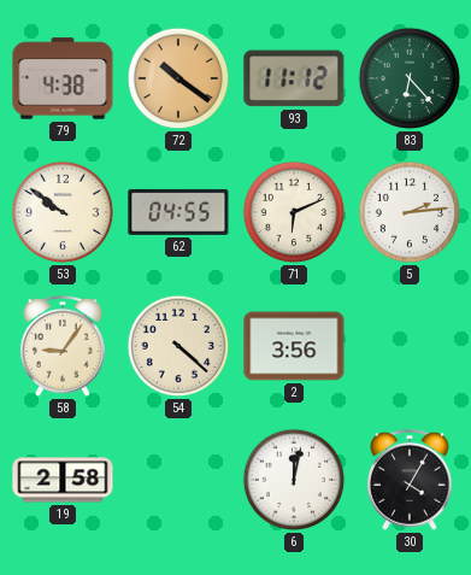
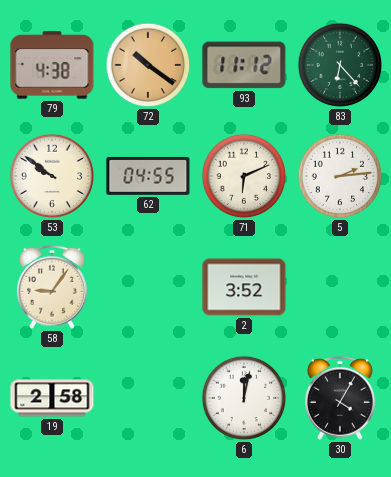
54: 4:22 -> none
2: 3:56 -> 3:52
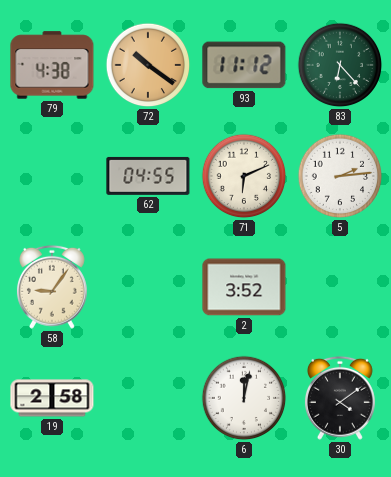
53: 9:51 -> none
30: 4:05 -> 4:09
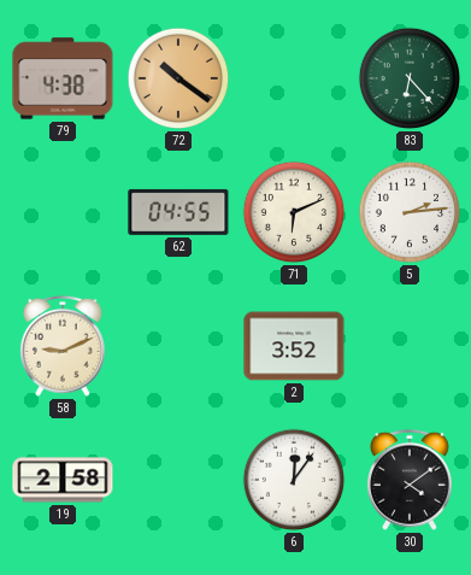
93: 11:12 -> none
58: 9:06 -> 9:11
6: 12:02 -> 12:06
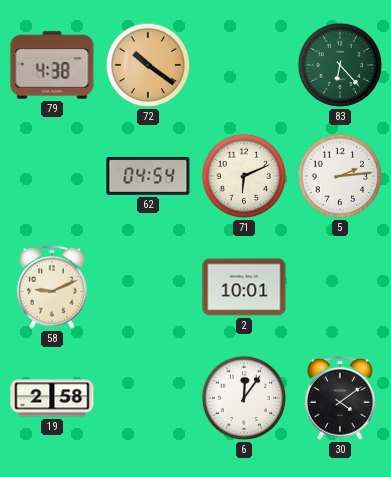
62: 04:55 -> 04:54
2: 3:52 -> 10:01
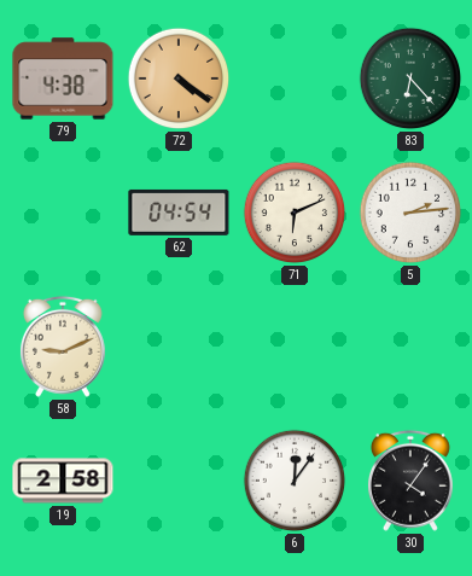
72: 10:21 -> 4:21
2: 10:01 -> none
30: 4:09 -> 4:06
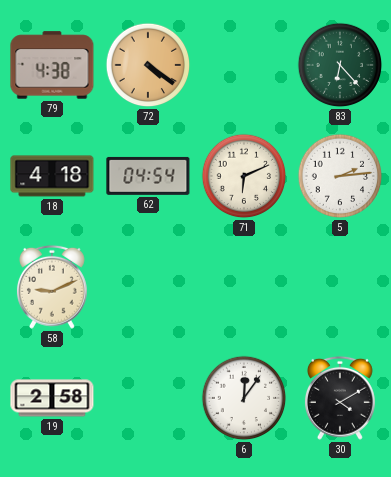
18: none -> 4:18
30: 4:06 -> 4:10
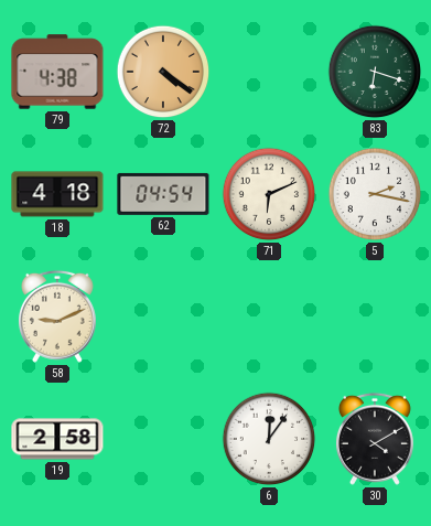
83: 6:23 -> 6:18
5: 2:14 -> 2:17
